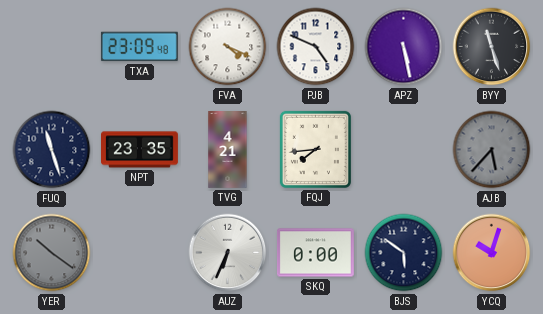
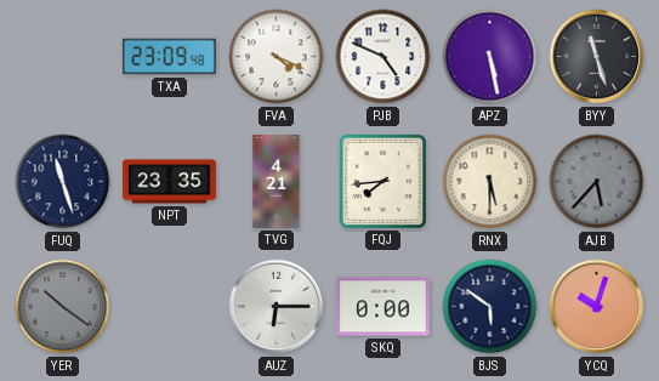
RNX: none -> 5:30
AUZ: 6:34 -> 6:15
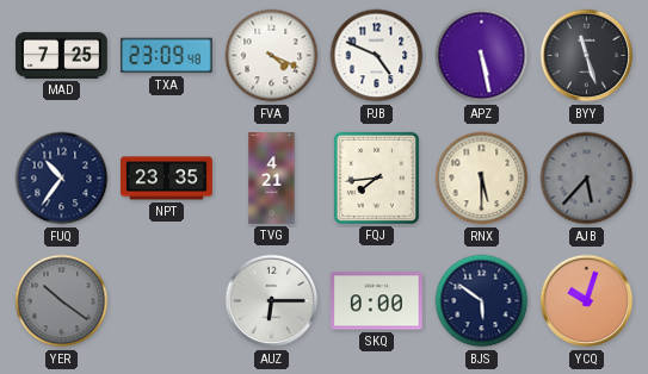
MAD: none -> 7:25
FUQ: 11:27 -> 10:36
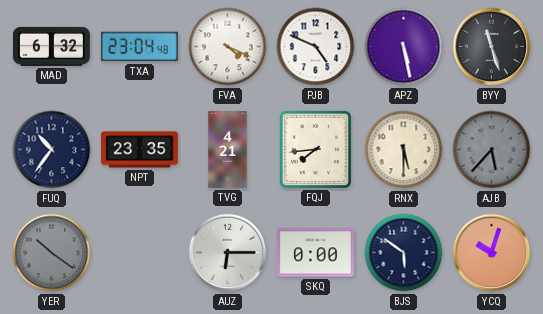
MAD: 7:25 -> 6:32
TXA: 23:09 -> 23:04
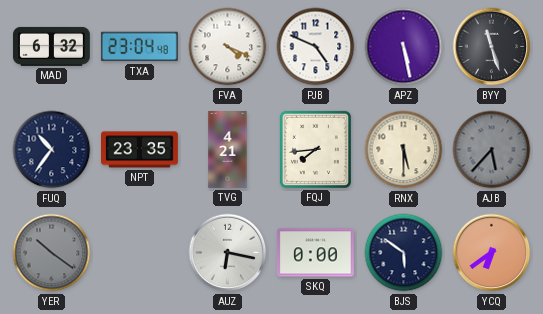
AUZ: 6:15 -> 6:17
YCQ: 10:03 -> 6:39
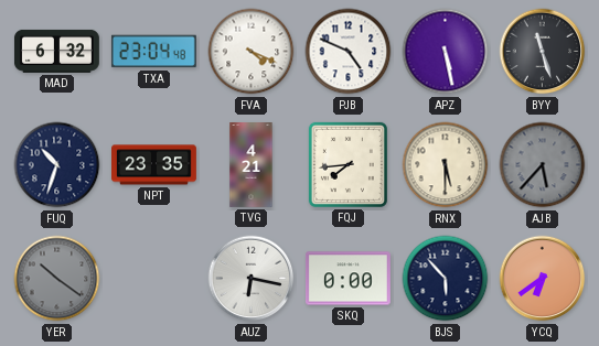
FUQ: 10:36 -> 10:33
BJS: 5:51 -> 5:53
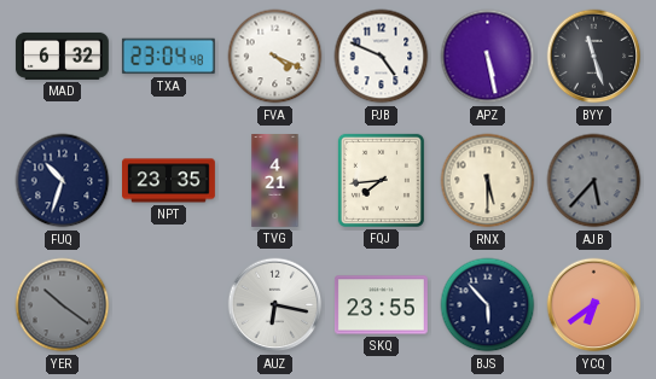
SKQ: 0:00 -> 23:55
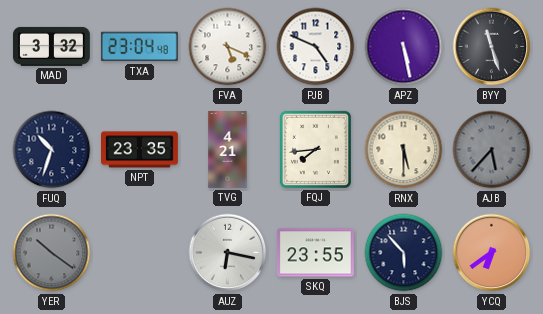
MAD: 6:32 -> 3:32
FVA: 4:19 -> 5:19
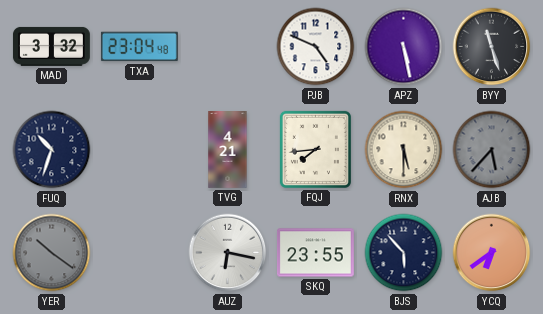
FVA: 5:19 -> none
NPT: 23:35 -> none
